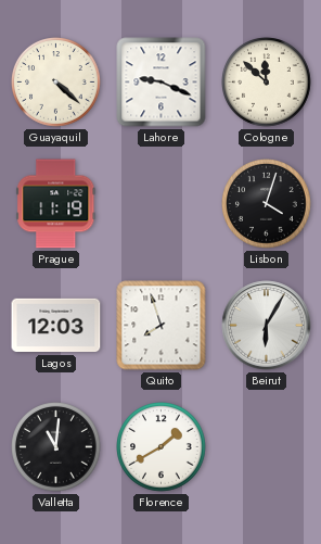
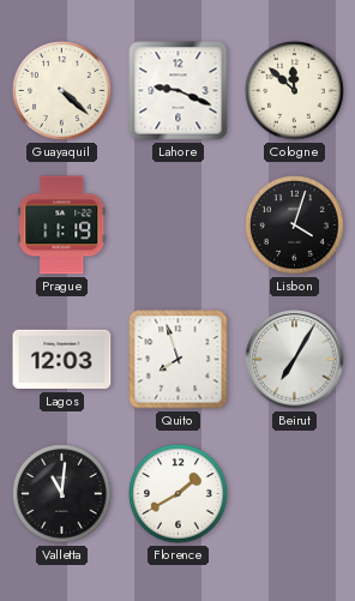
Beirut: 6:05 -> 7:05
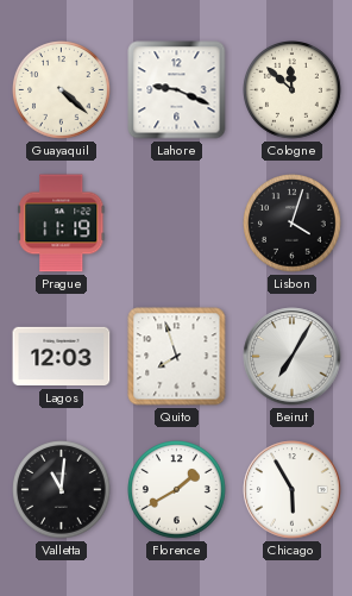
Chicago: none -> 5:55
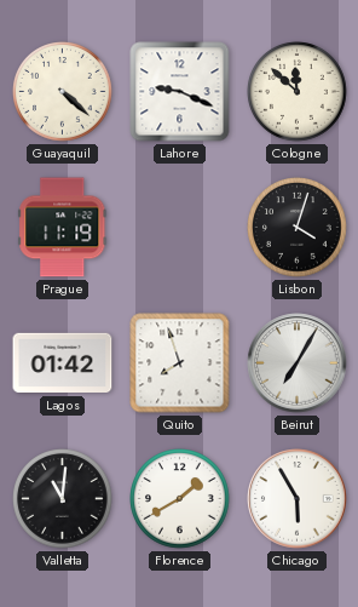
Lagos: 12:03 -> 01:42
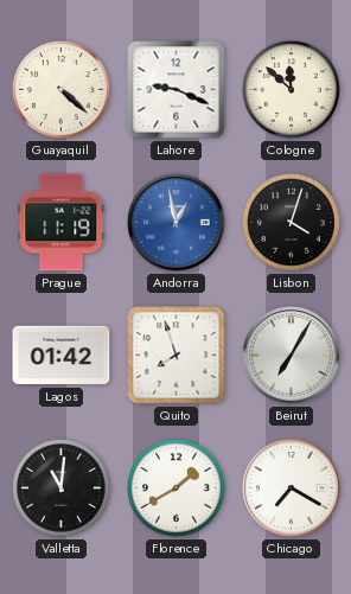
Andorra: none -> 12:58
Chicago: 5:55 -> 7:20
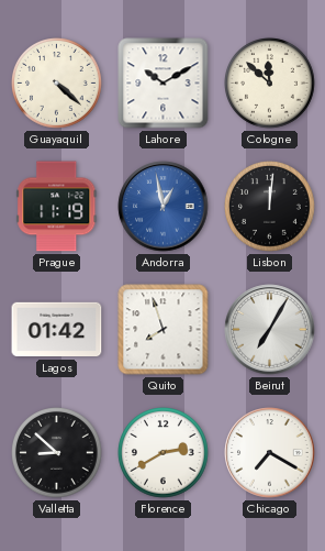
Lahore: 9:19 -> 10:10
Lisbon: 4:03 -> 12:01
Valletta: 11:01 -> 8:52
Florence: 1:40 -> 2:40
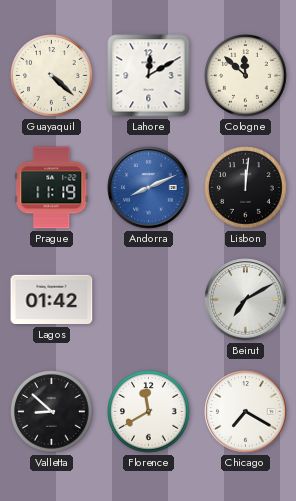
Lahore: 10:10 -> 12:10
Andorra: 12:58 -> 8:11
Quito: 7:57 -> none
Beirut: 7:05 -> 7:10
Florence: 2:40 -> 11:40
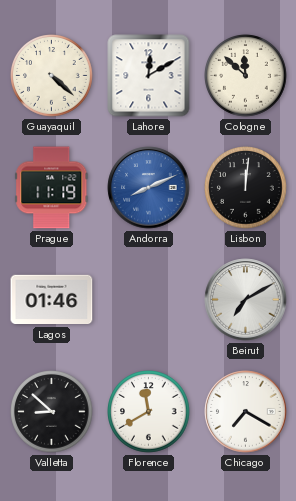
Lagos: 01:42 -> 01:46
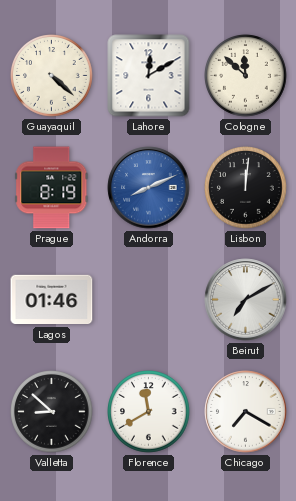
Prague: 11:19 -> 8:19
